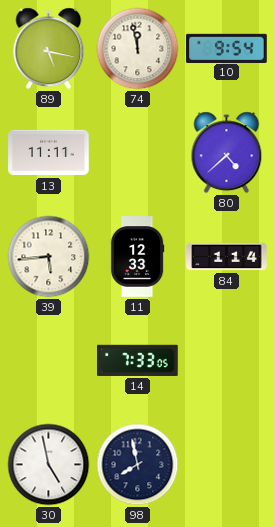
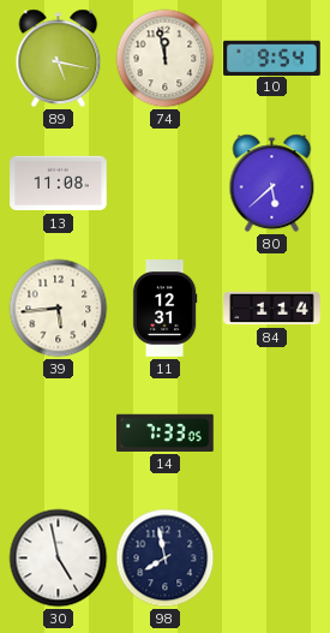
13: 11:11 -> 11:08
80: 4:38 -> 5:38
11: 12:33 -> 12:31
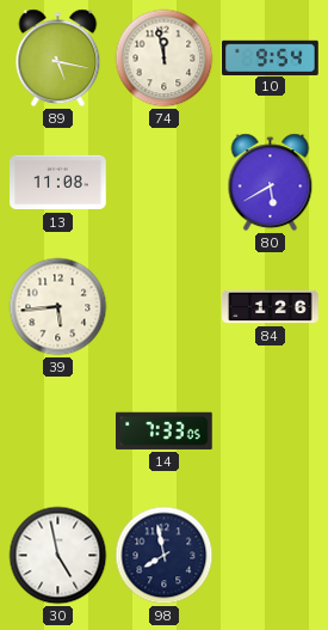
80: 5:38 -> 5:40
11: 12:31 -> none
84: 1:14 -> 1:26
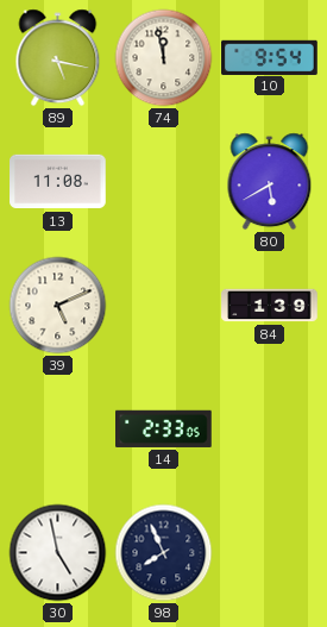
39: 5:44 -> 5:11
84: 1:26 -> 1:39
14: 7:33 -> 2:33
98: 7:58 -> 7:56
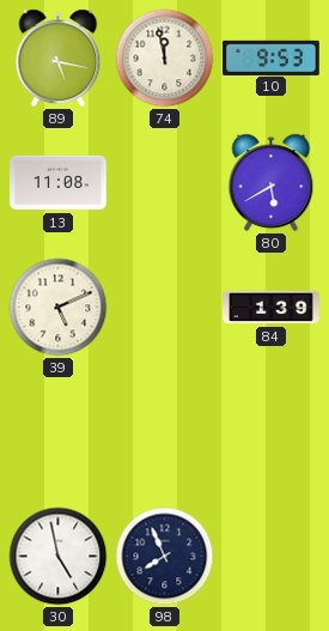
10: 9:54 -> 9:53
14: 2:33 -> none
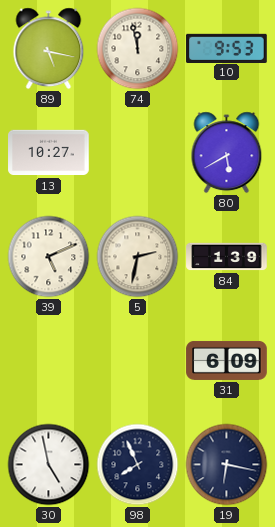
13: 11:08 -> 10:27
5: none -> 2:32
31: none -> 6:09
19: none -> 6:17
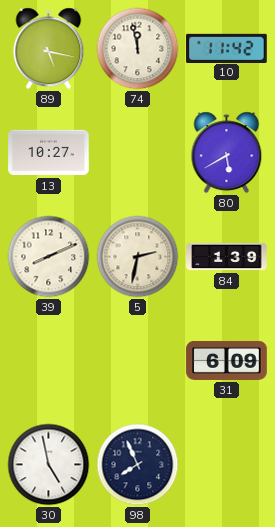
10: 9:53 -> 11:42
39: 5:11 -> 8:11
19: 6:17 -> none
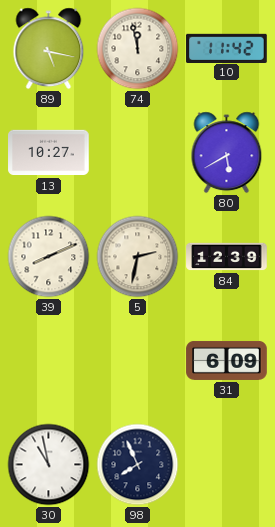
84: 1:39 -> 12:39
30: 4:58 -> 10:58
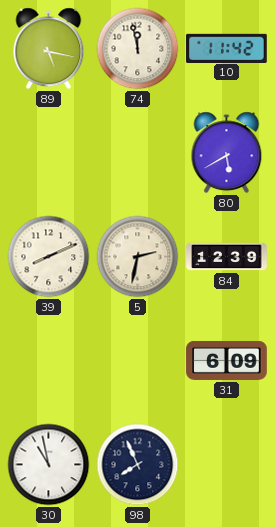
13: 10:27 -> none
